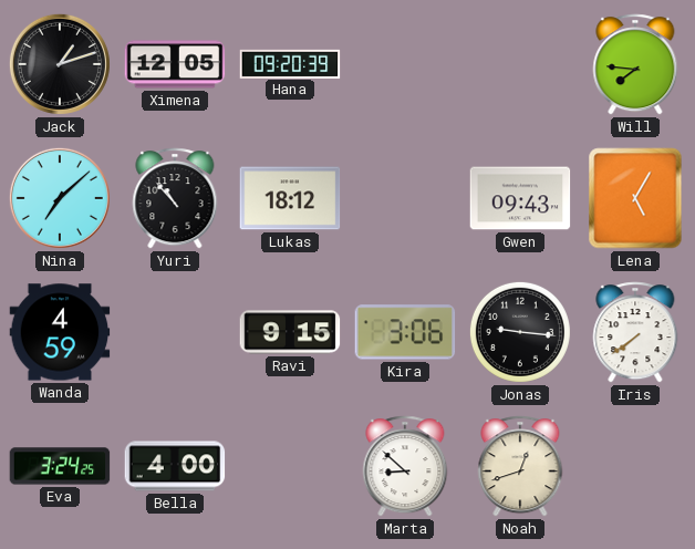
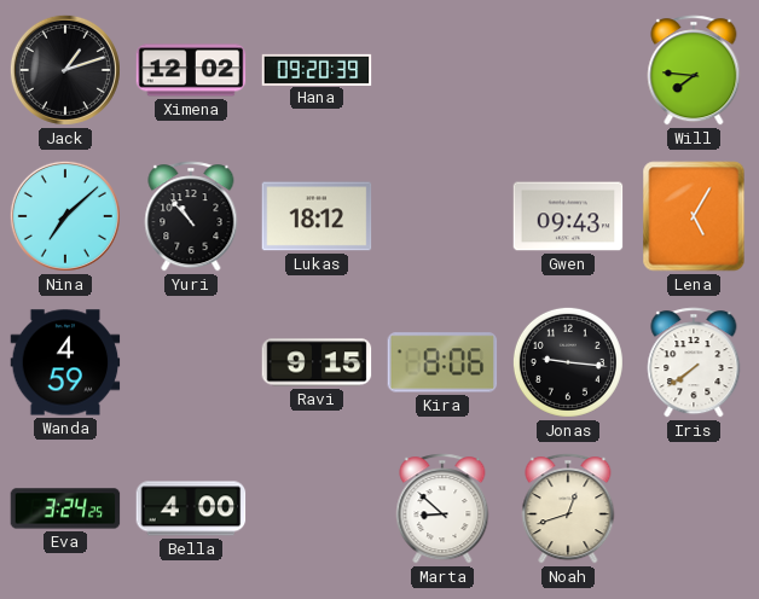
Ximena: 12:05 -> 12:02
Kira: 3:06 -> 8:06
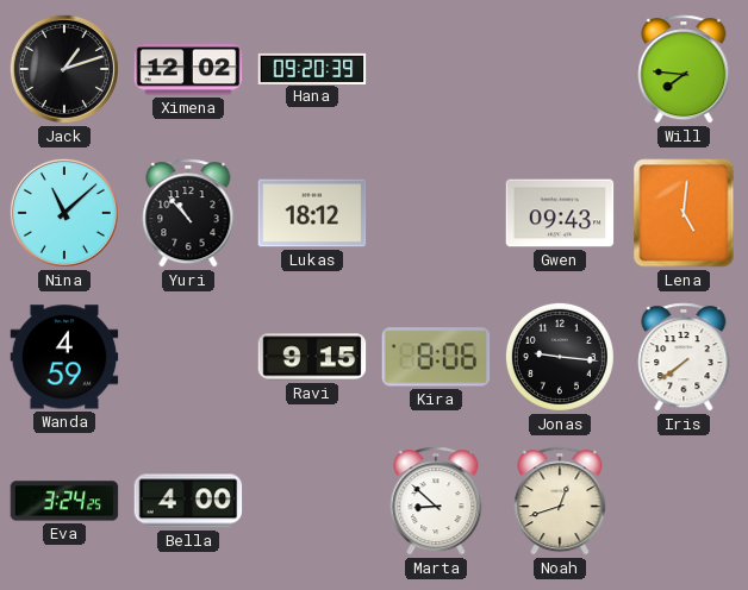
Nina: 7:08 -> 11:08
Lena: 5:05 -> 5:01
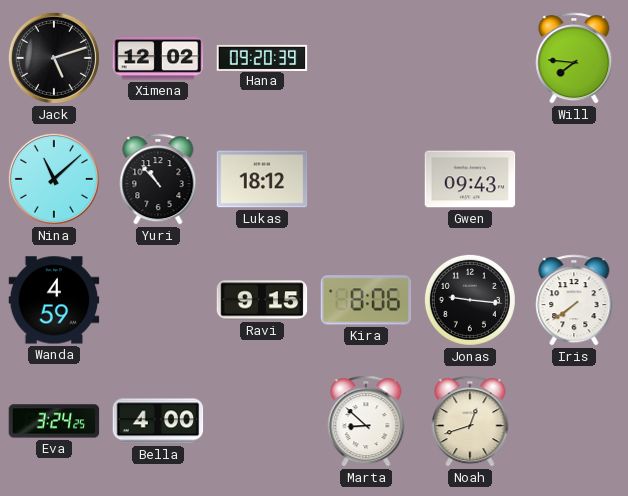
Jack: 1:12 -> 5:12
Lena: 5:01 -> none
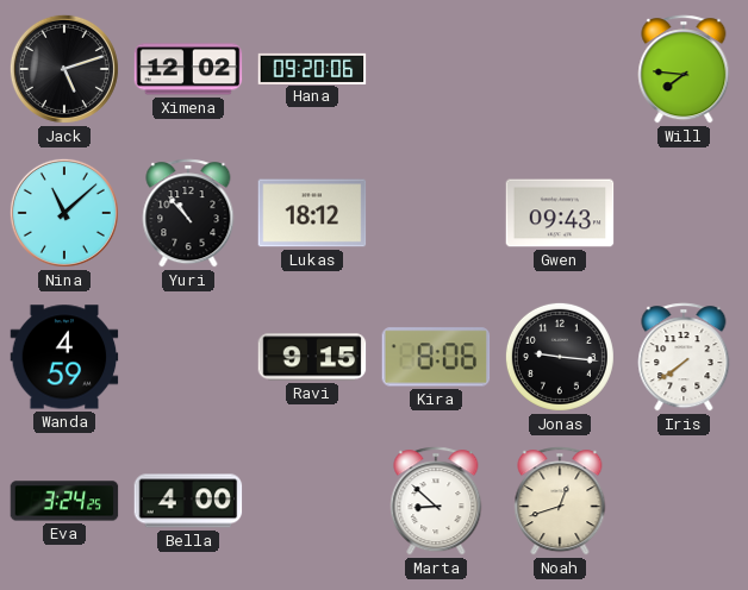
Hana: 09:20:39 -> 09:20:06
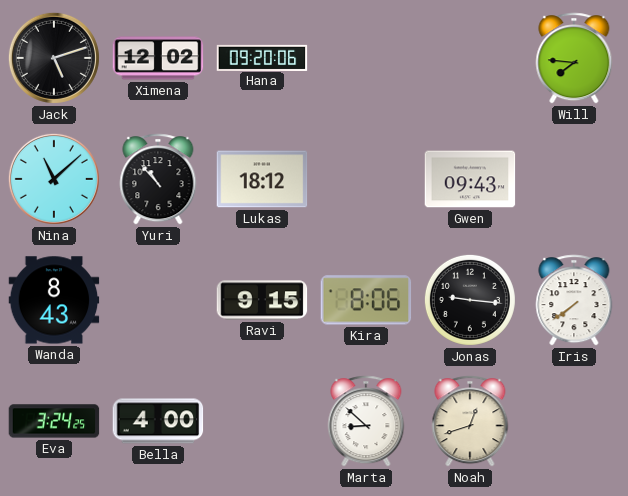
Wanda: 4:59 -> 8:43
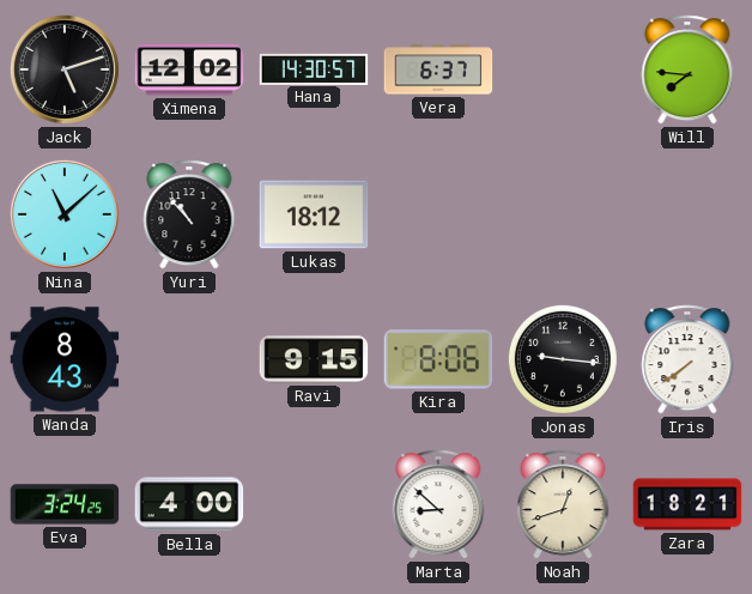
Hana: 09:20 -> 14:30
Vera: none -> 6:37
Gwen: 09:43 -> none
Zara: none -> 18:21
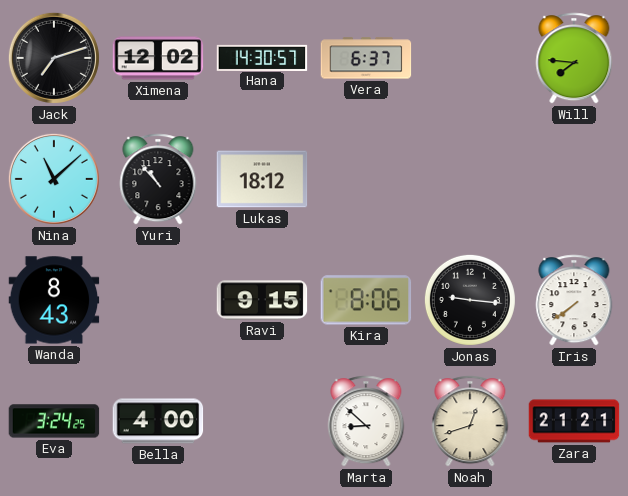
Jack: 5:12 -> 7:12
Zara: 18:21 -> 21:21
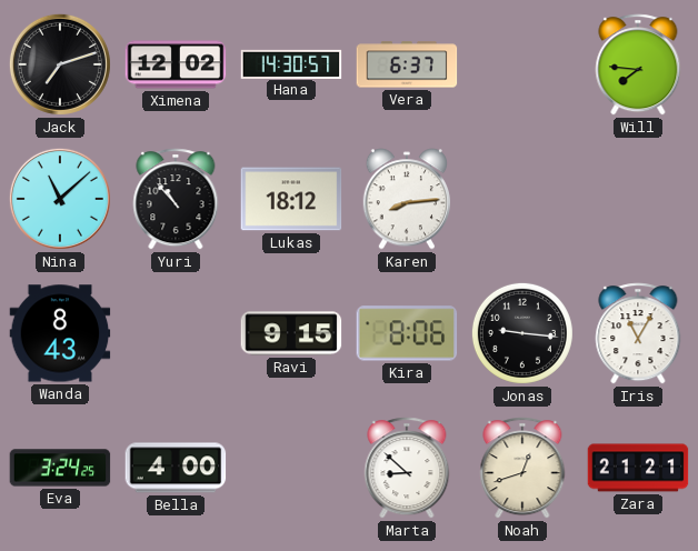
Karen: none -> 8:14
Iris: 7:39 -> 11:05
